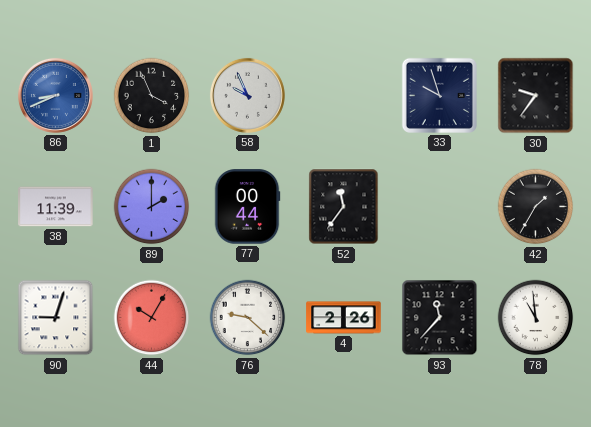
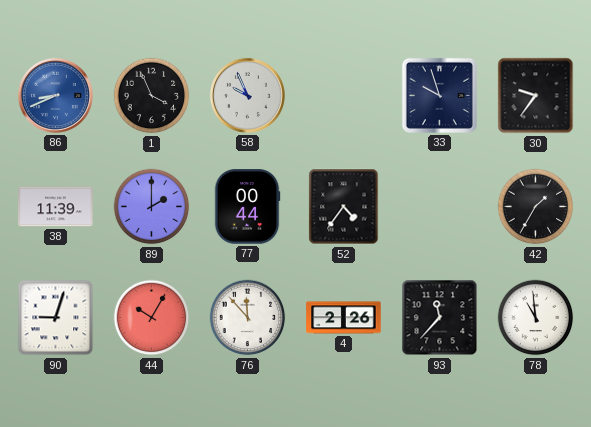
52: 11:36 -> 4:36
76: 9:22 -> 11:53
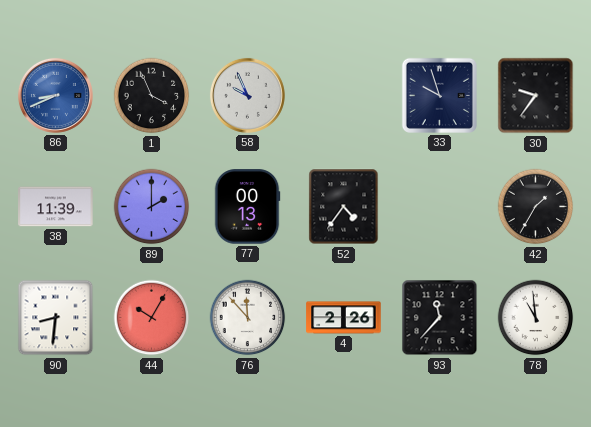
77: 00:44 -> 00:13
90: 9:03 -> 8:31
